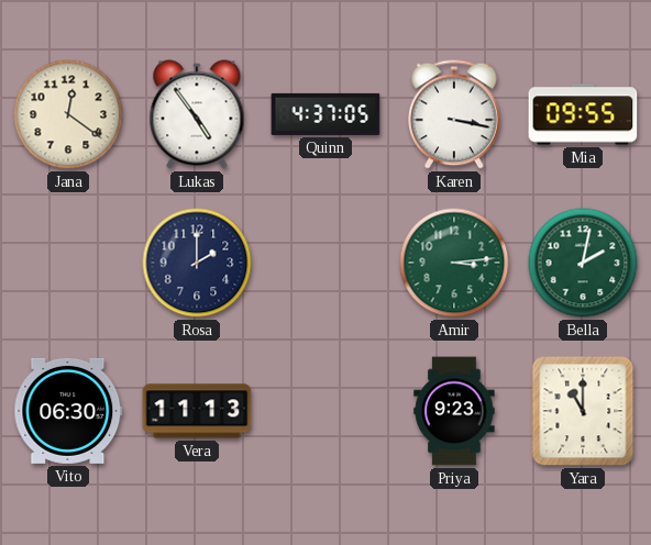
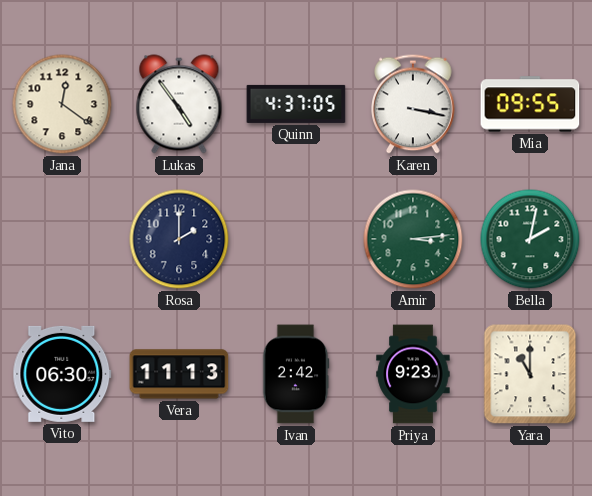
Ivan: none -> 2:42
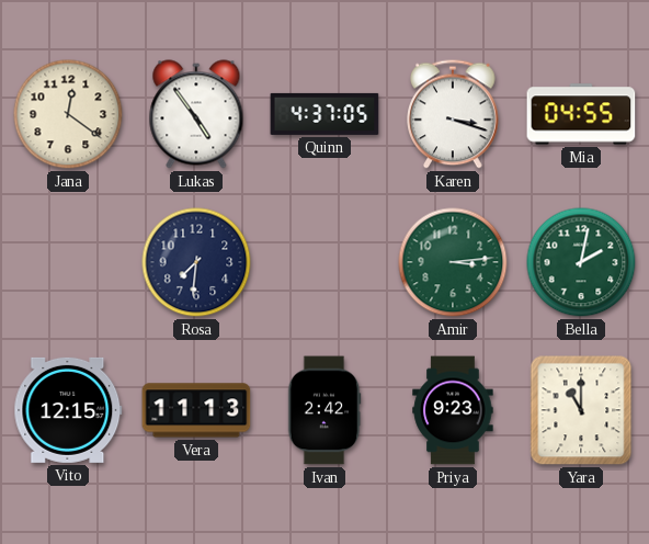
Karen: 3:17 -> 3:18
Mia: 09:55 -> 04:55
Rosa: 2:00 -> 7:31
Vito: 06:30 -> 12:15
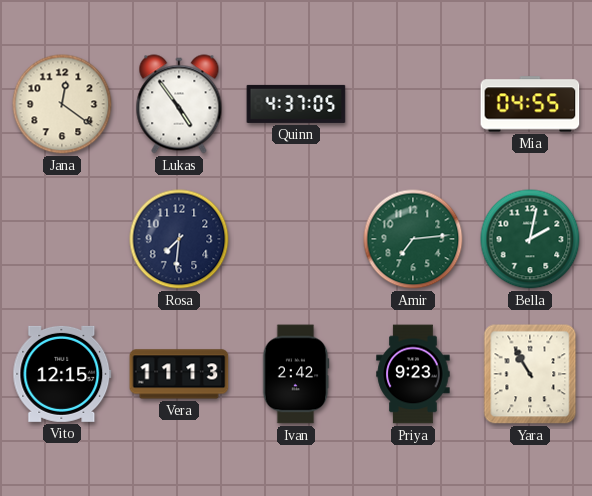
Karen: 3:18 -> none
Amir: 3:14 -> 7:14
Yara: 11:00 -> 10:55
